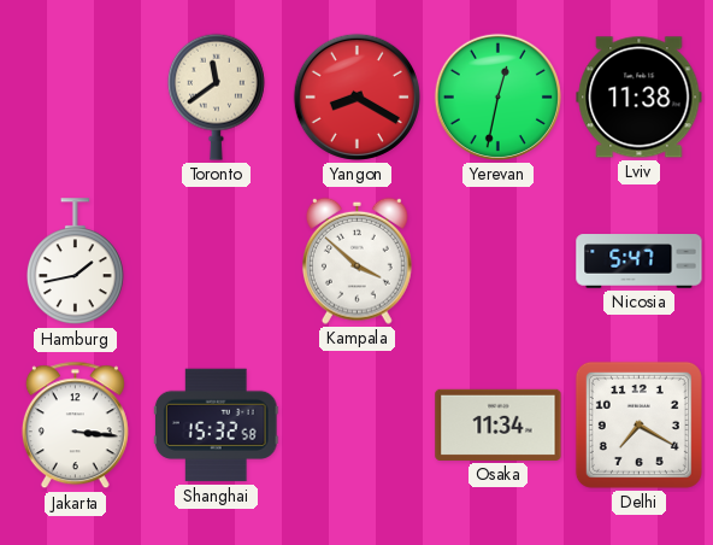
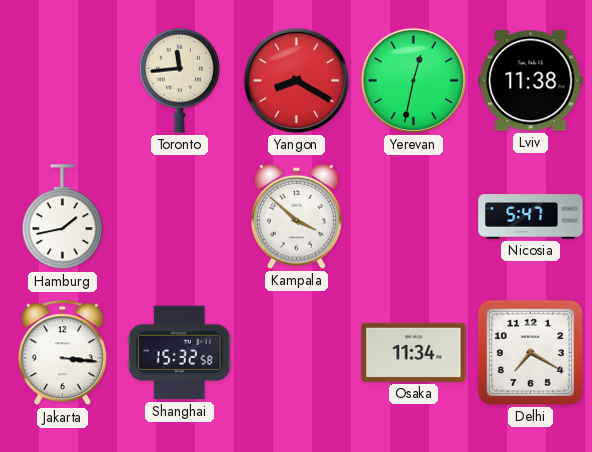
Toronto: 11:39 -> 11:44
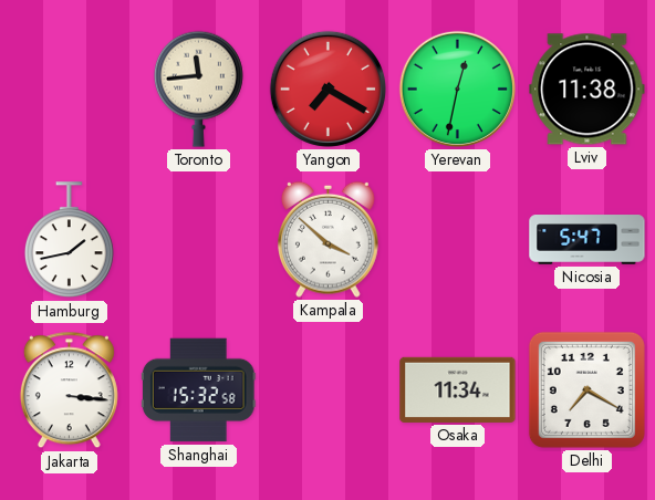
Yangon: 8:20 -> 7:20
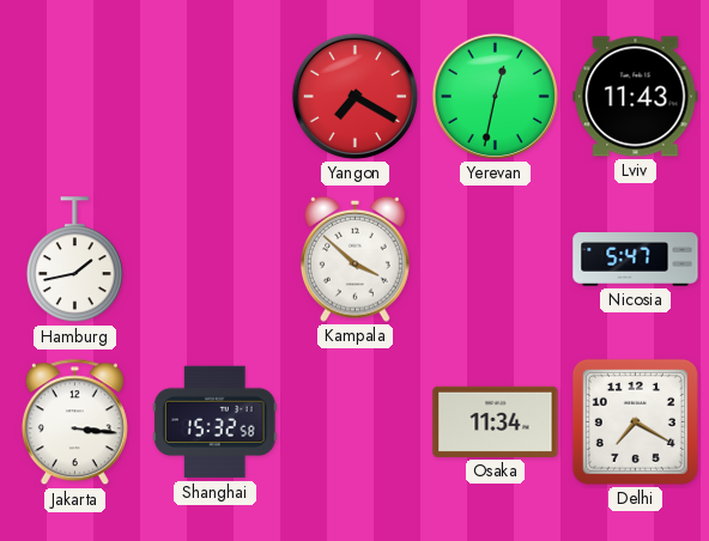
Toronto: 11:44 -> none
Lviv: 11:38 -> 11:43
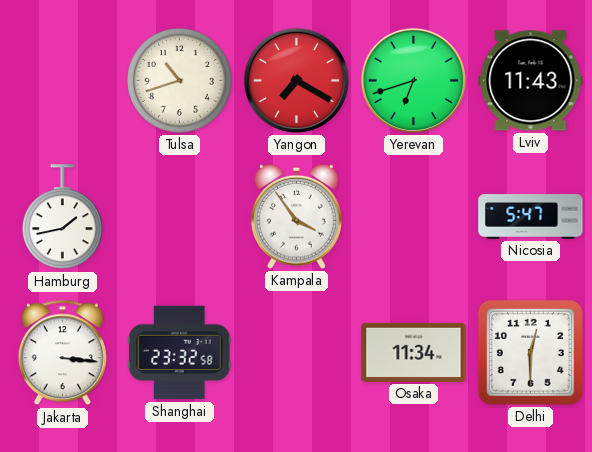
Tulsa: none -> 10:42
Yerevan: 12:32 -> 6:42
Kampala: 3:52 -> 3:54
Shanghai: 15:32 -> 23:32
Delhi: 7:20 -> 12:30
